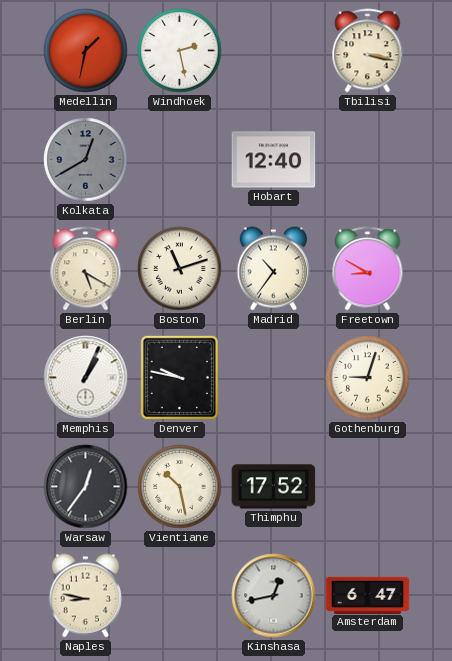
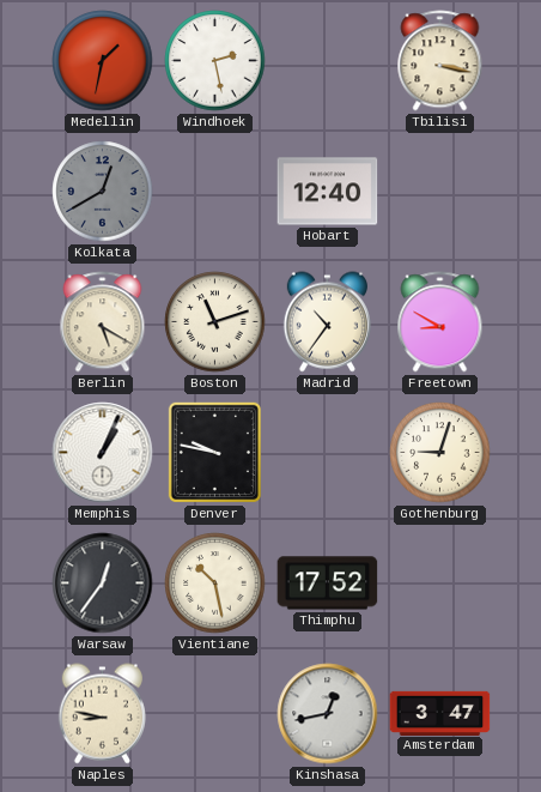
Amsterdam: 6:47 -> 3:47
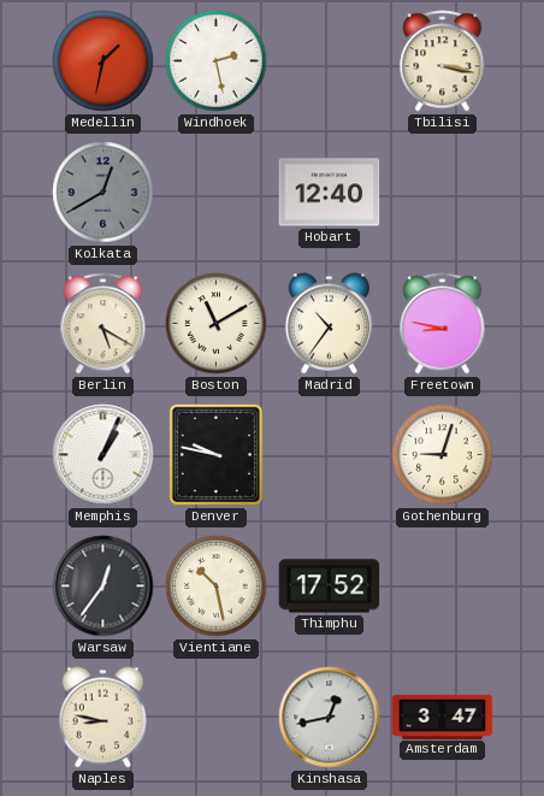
Boston: 11:12 -> 11:10
Freetown: 8:50 -> 8:47
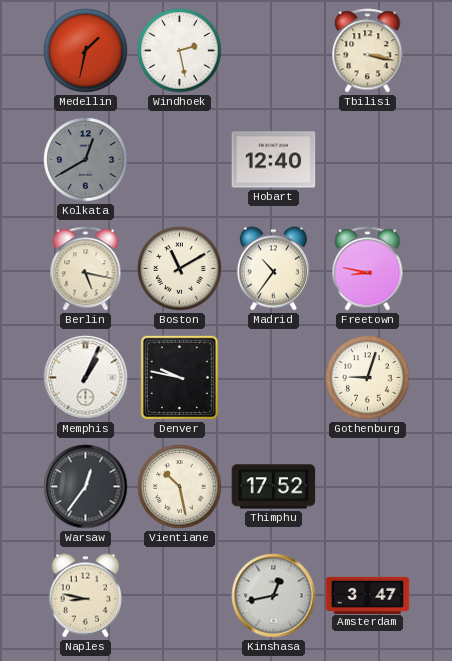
Berlin: 5:20 -> 5:17
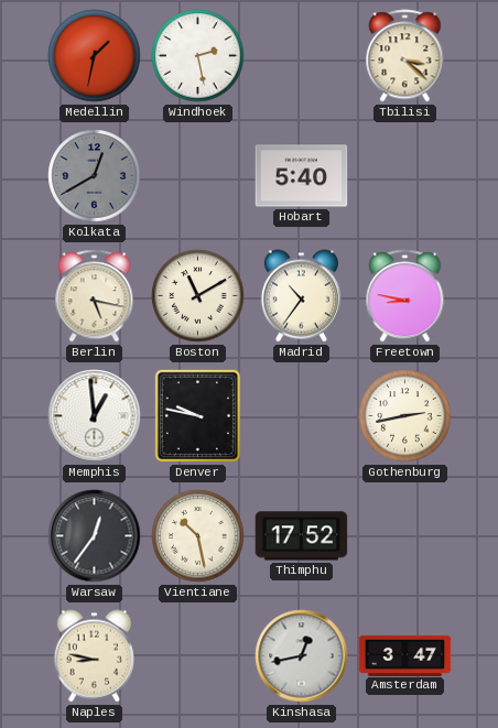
Tbilisi: 3:17 -> 3:22
Hobart: 12:40 -> 5:40
Memphis: 1:04 -> 12:59
Gothenburg: 9:03 -> 2:43
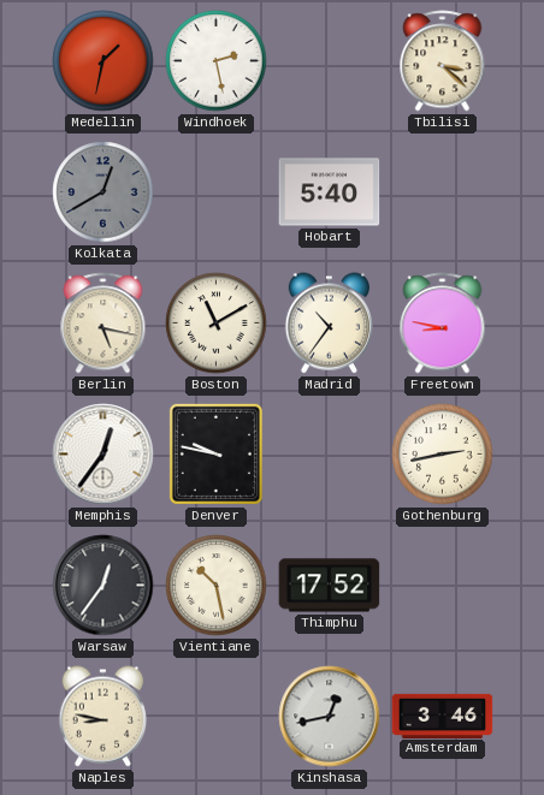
Memphis: 12:59 -> 12:36
Amsterdam: 3:47 -> 3:46
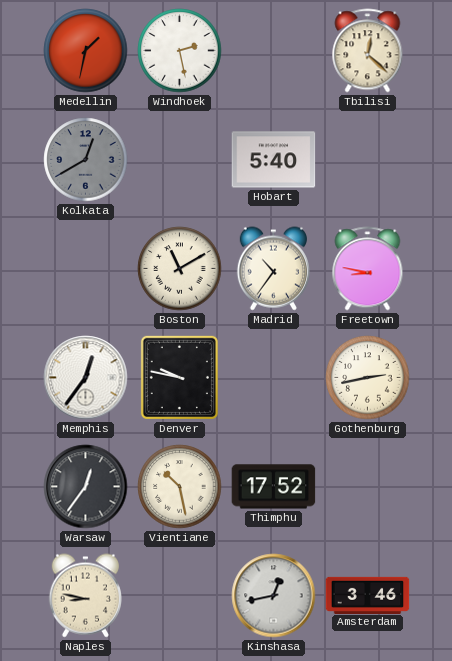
Tbilisi: 3:22 -> 12:22
Berlin: 5:17 -> none
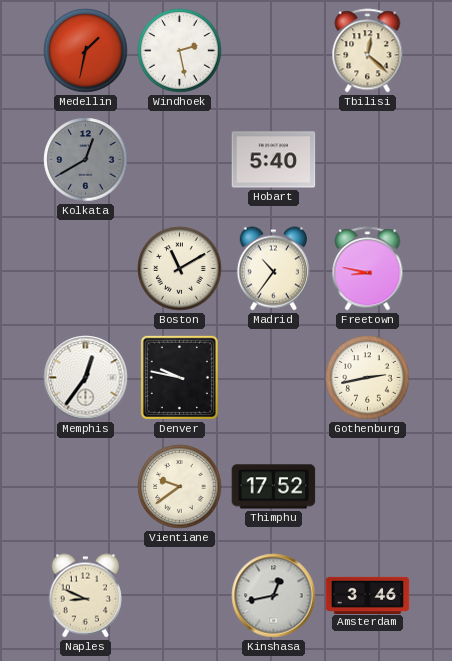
Warsaw: 12:36 -> none
Vientiane: 10:28 -> 9:39
Naples: 8:47 -> 8:49
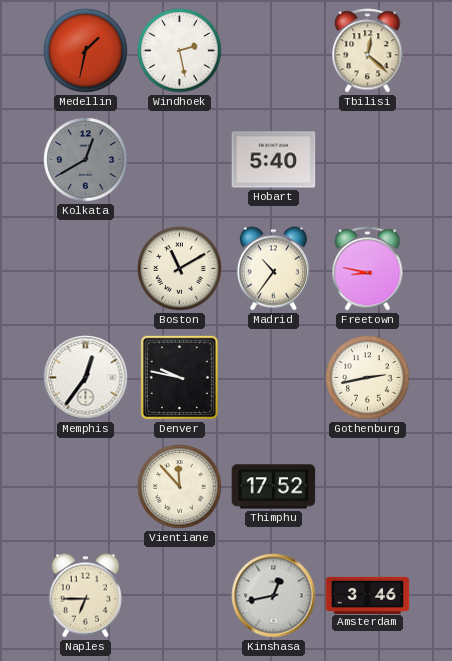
Vientiane: 9:39 -> 11:53
Naples: 8:49 -> 6:45
